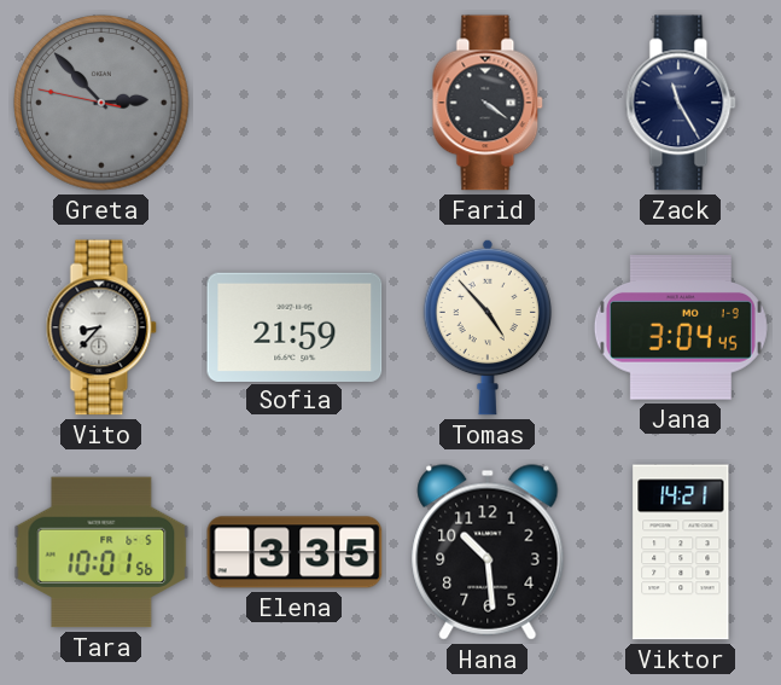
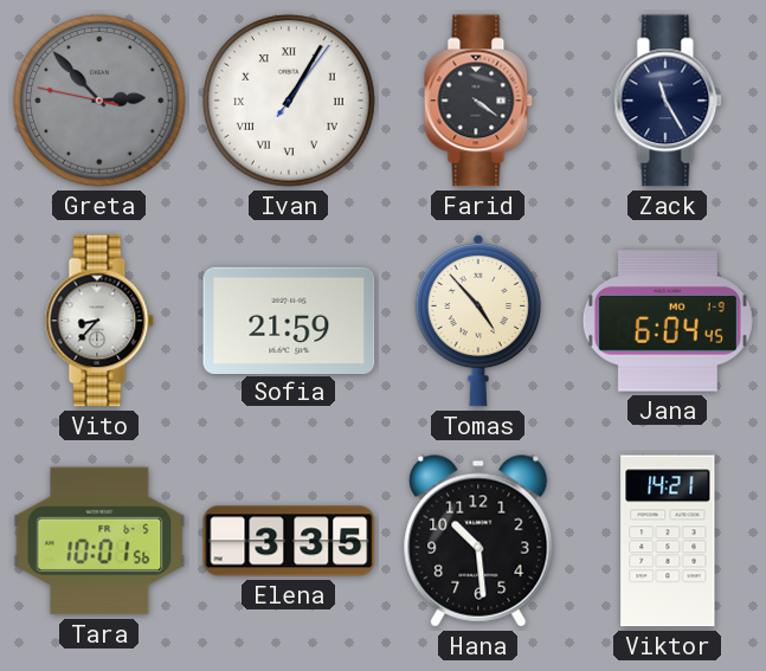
Ivan: none -> 1:05
Jana: 3:04 -> 6:04
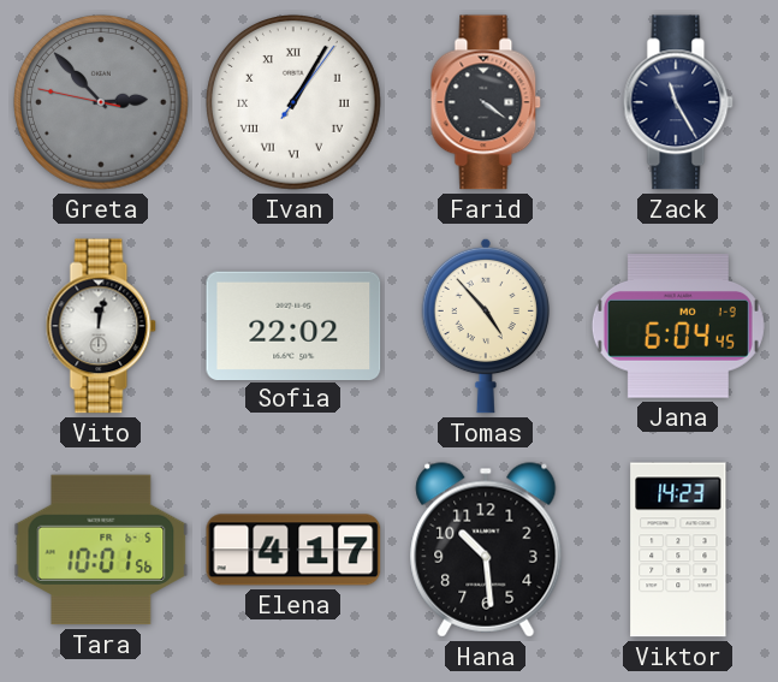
Vito: 8:37 -> 12:02
Sofia: 21:59 -> 22:02
Elena: 3:35 -> 4:17
Viktor: 14:21 -> 14:23
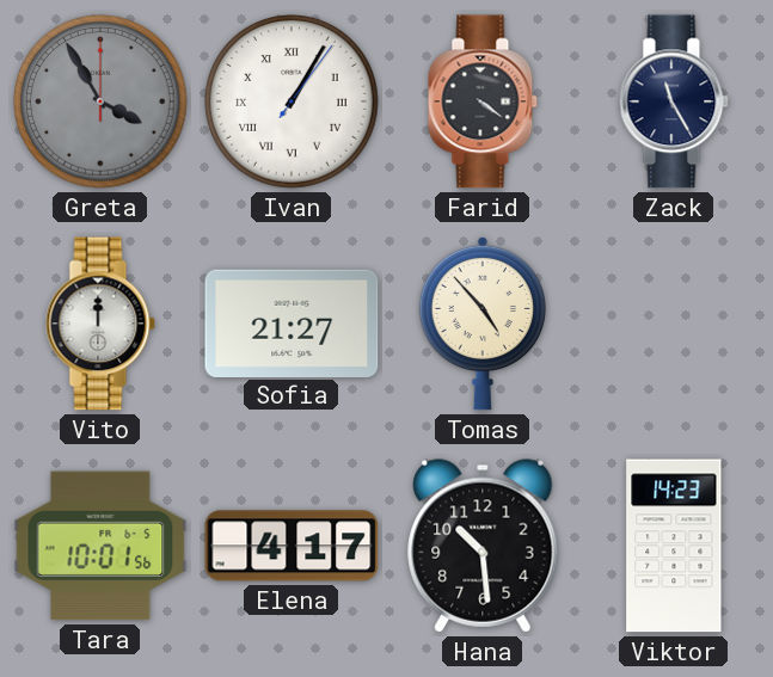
Greta: 2:52 -> 3:55
Vito: 12:02 -> 12:00
Sofia: 22:02 -> 21:27
Jana: 6:04 -> none
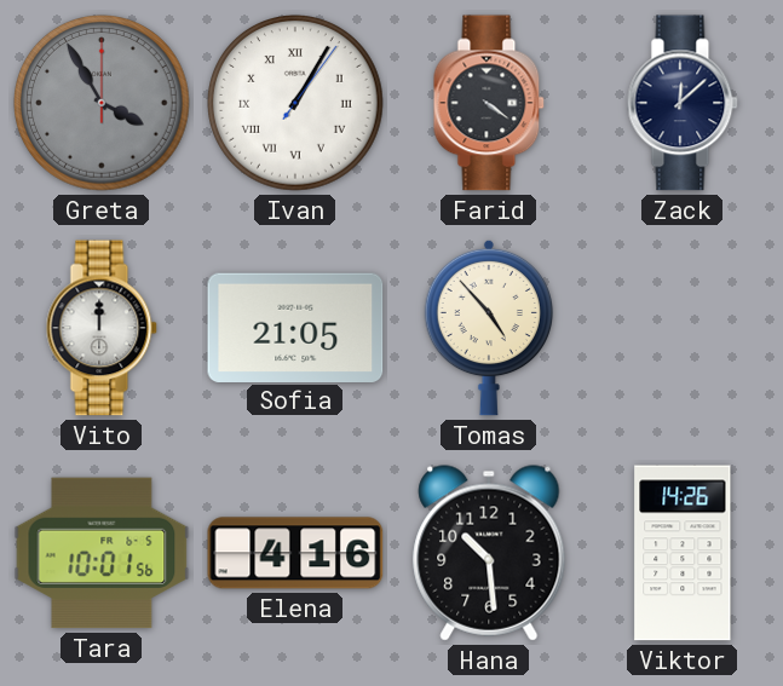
Zack: 11:25 -> 12:08
Sofia: 21:27 -> 21:05
Elena: 4:17 -> 4:16
Viktor: 14:23 -> 14:26
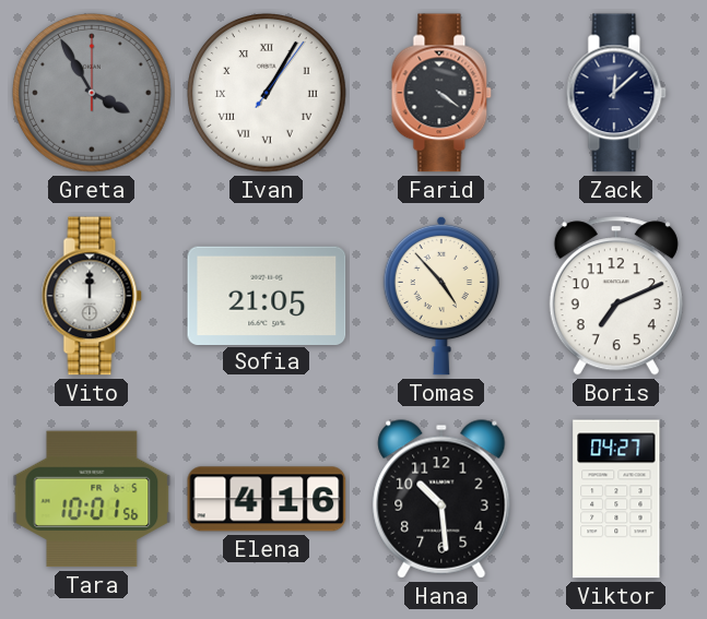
Boris: none -> 7:11
Viktor: 14:26 -> 04:27
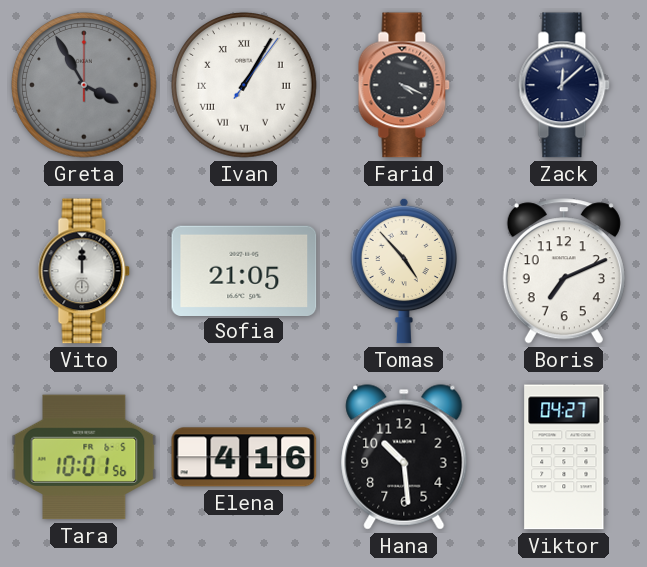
Farid: 4:21 -> 4:19
